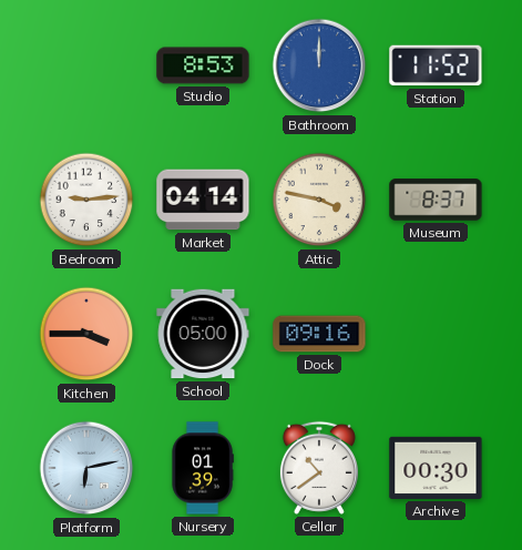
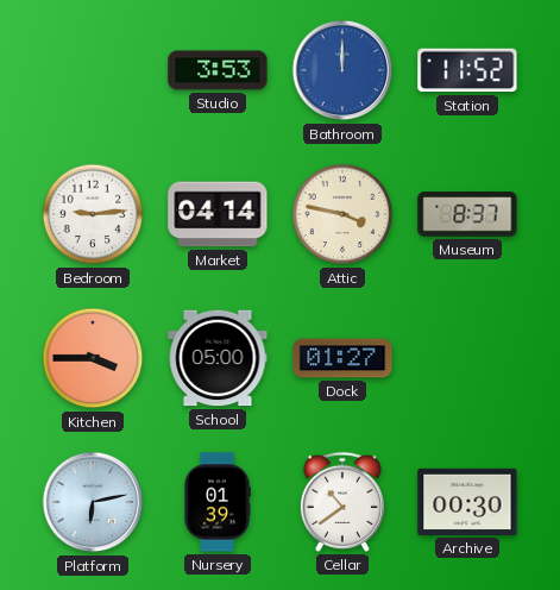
Studio: 8:53 -> 3:53
Dock: 09:16 -> 01:27
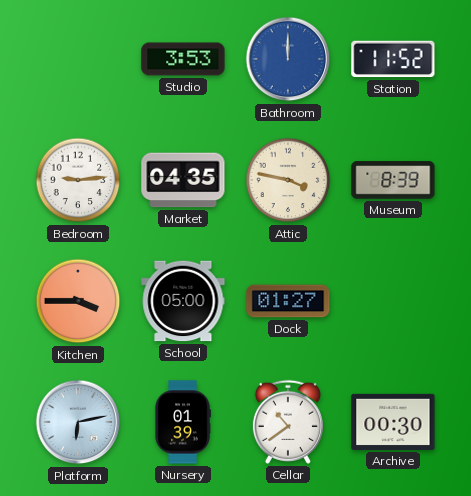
Market: 04:14 -> 04:35
Museum: 8:37 -> 8:39
